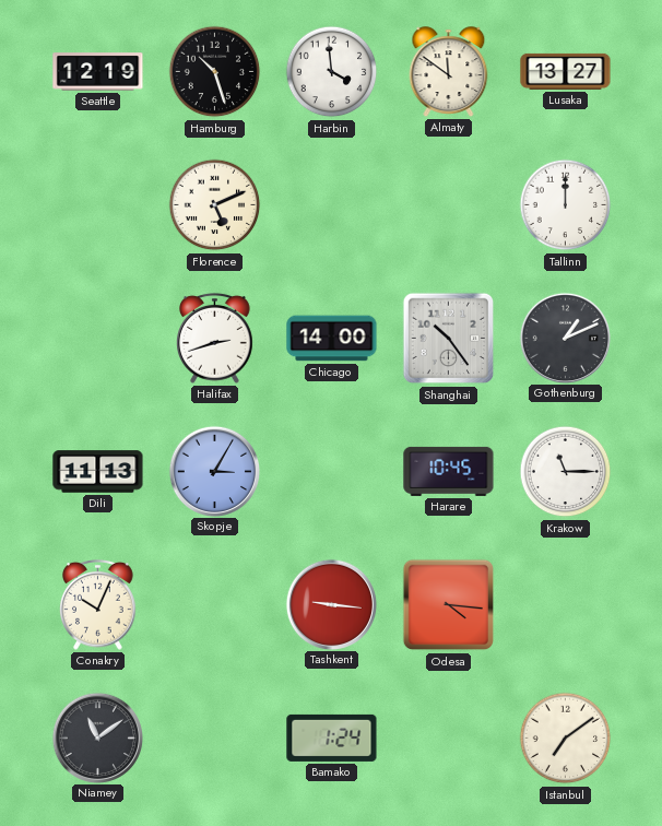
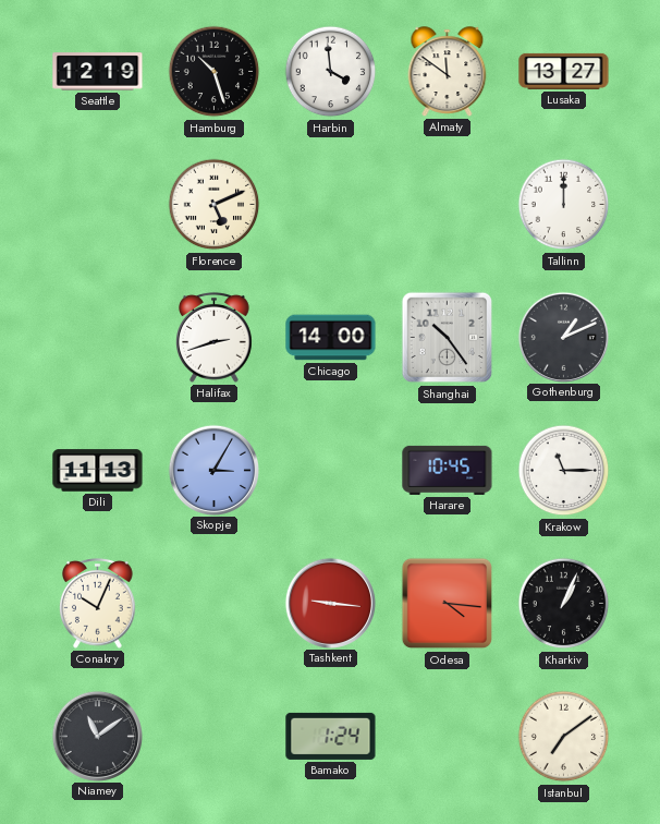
Kharkiv: none -> 1:04
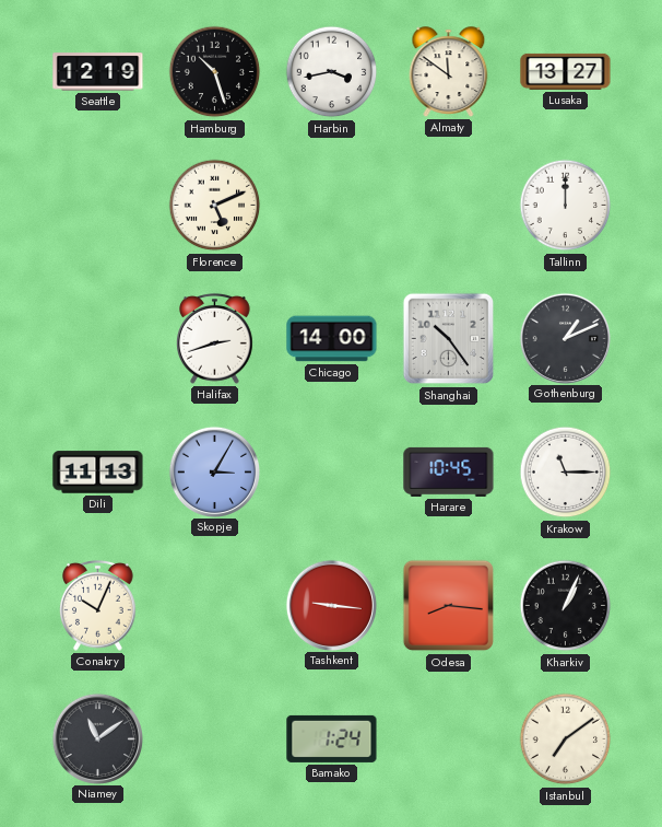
Harbin: 3:59 -> 3:43
Odesa: 4:16 -> 8:16
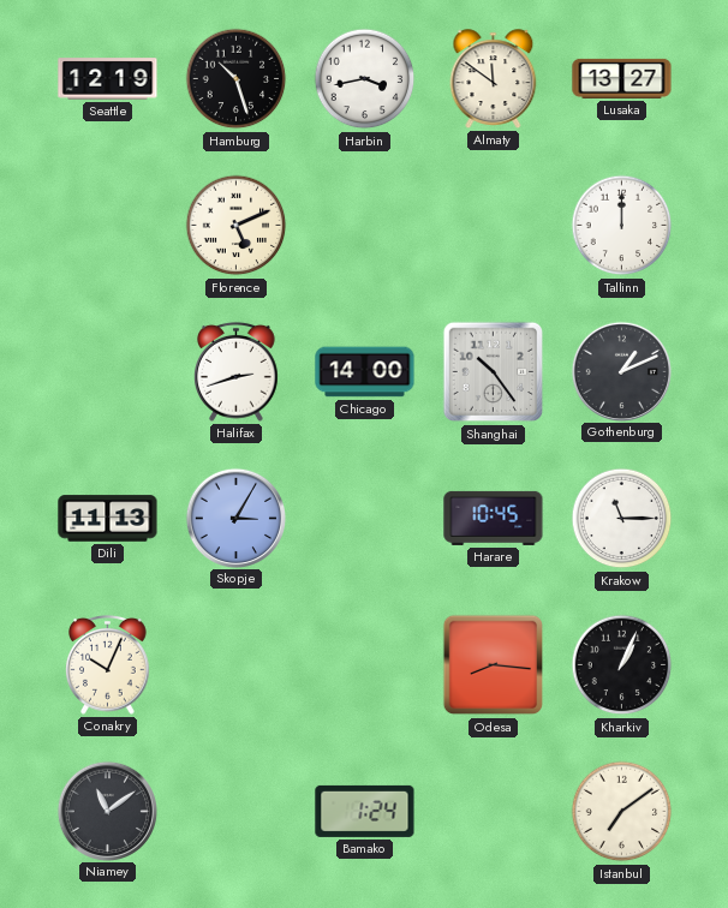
Tashkent: 9:16 -> none
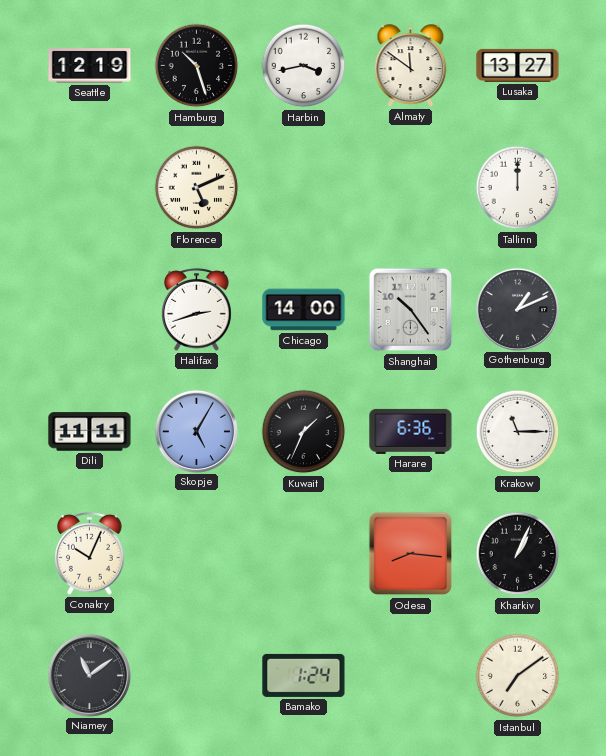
Dili: 11:13 -> 11:11
Skopje: 3:05 -> 5:05
Kuwait: none -> 1:34
Harare: 10:45 -> 6:36
